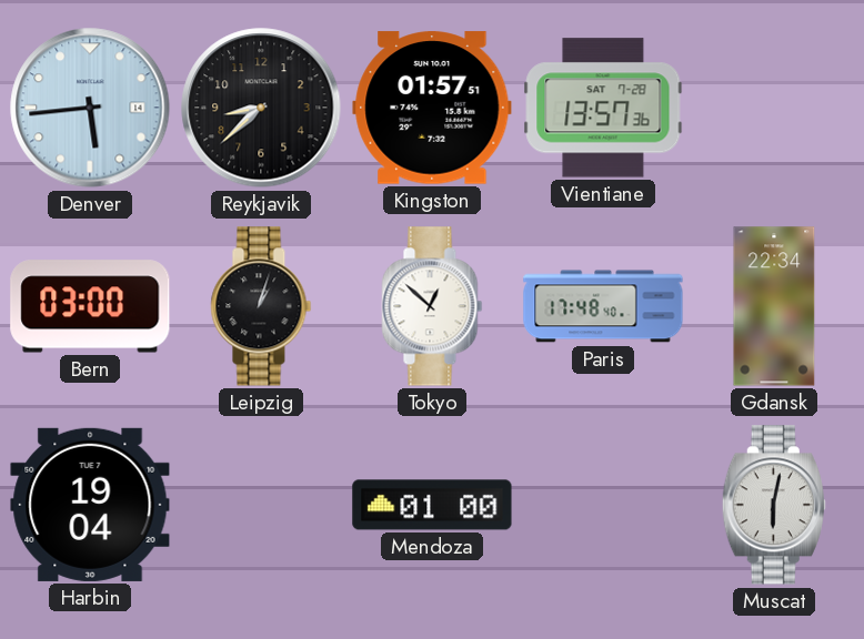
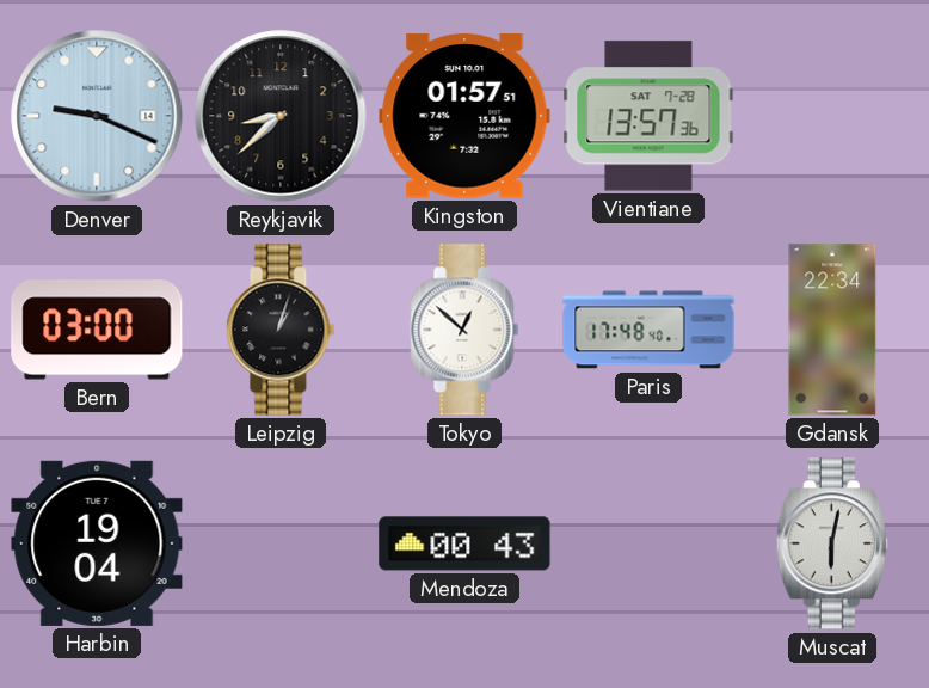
Denver: 5:44 -> 9:19
Mendoza: 01:00 -> 00:43
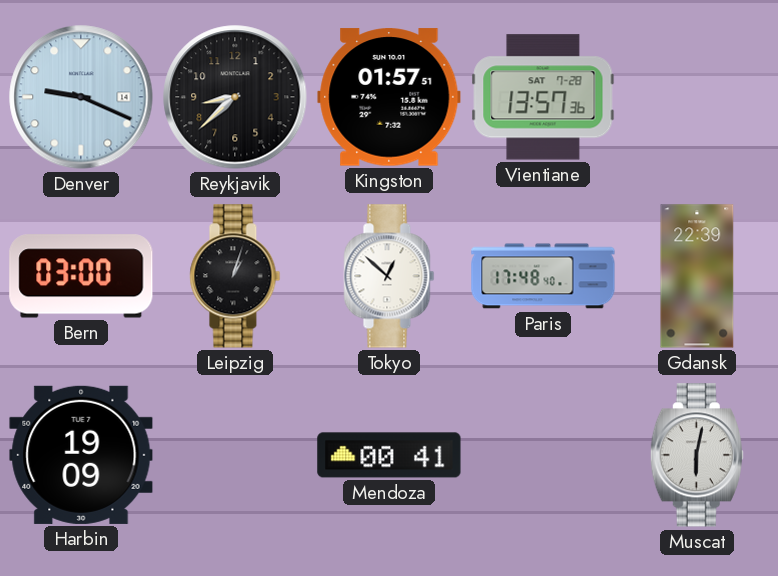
Gdansk: 22:34 -> 22:39
Harbin: 19:04 -> 19:09
Mendoza: 00:43 -> 00:41
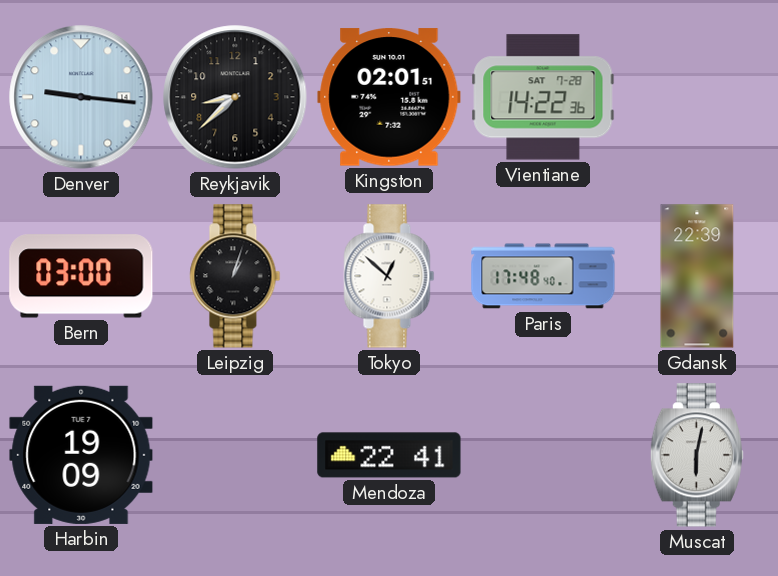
Denver: 9:19 -> 9:16
Kingston: 01:57 -> 02:01
Vientiane: 13:57 -> 14:22
Mendoza: 00:41 -> 22:41
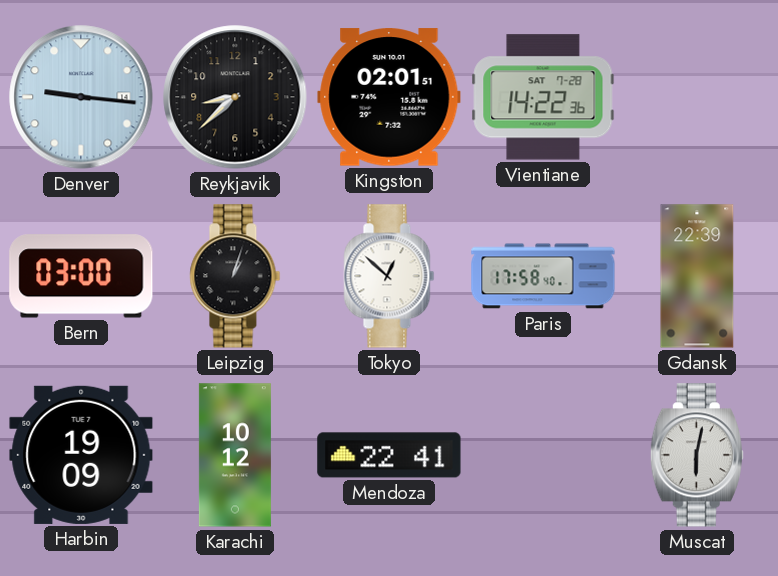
Paris: 17:48 -> 17:58
Karachi: none -> 10:12
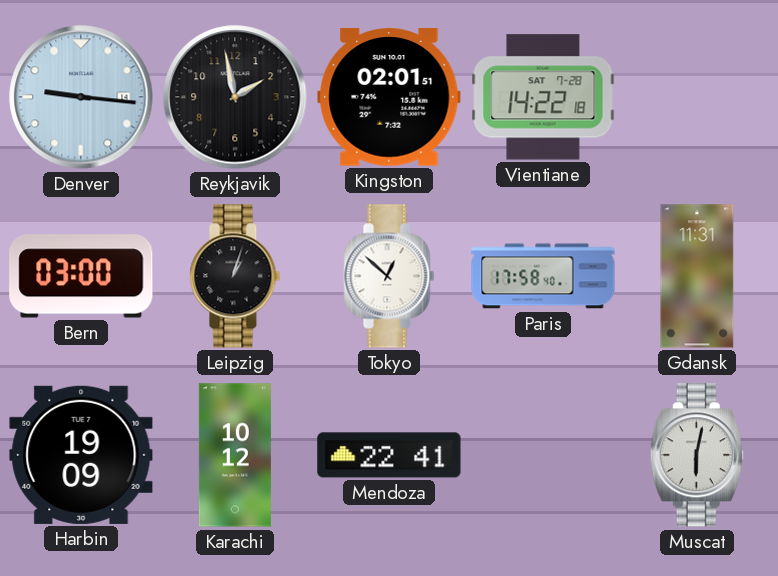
Reykjavik: 8:38 -> 1:58
Vientiane: 14:22:36 -> 14:22:18
Gdansk: 22:39 -> 11:31
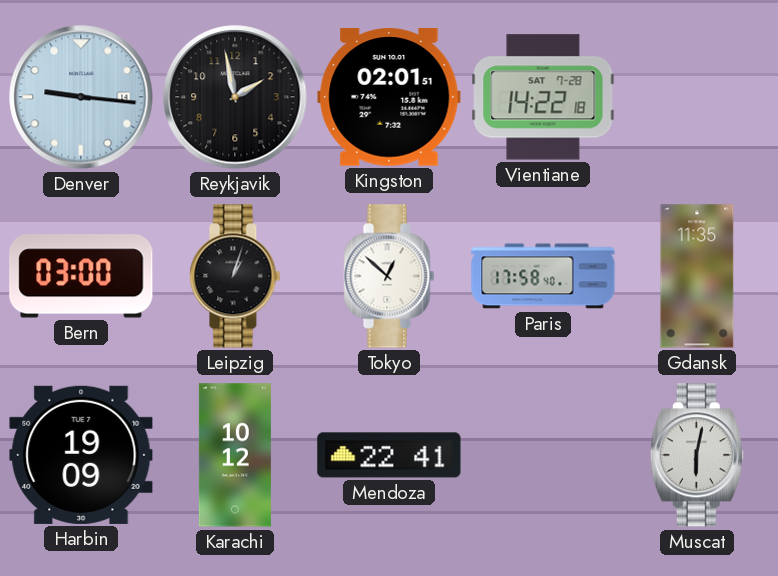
Gdansk: 11:31 -> 11:35
